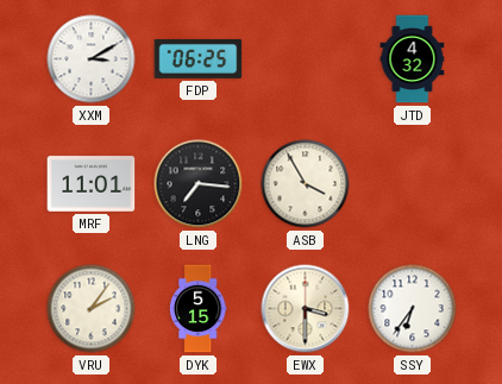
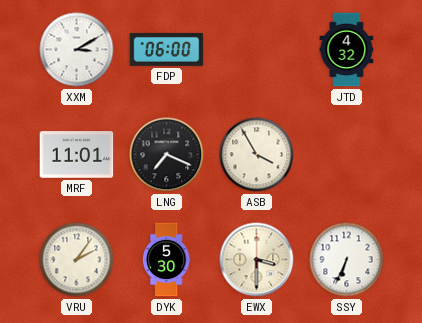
FDP: 06:25 -> 06:00
LNG: 7:16 -> 7:19
DYK: 5:15 -> 5:30
SSY: 6:36 -> 6:34
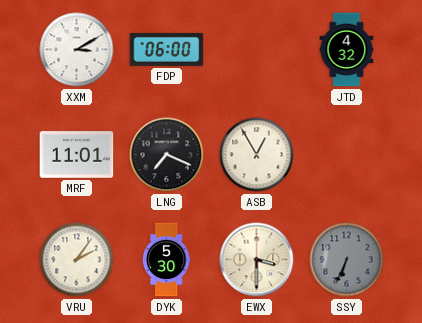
ASB: 3:55 -> 12:55
SSY dial: white -> grey
